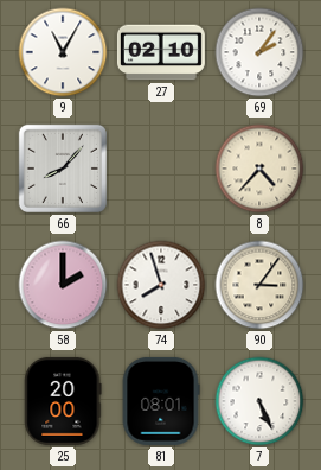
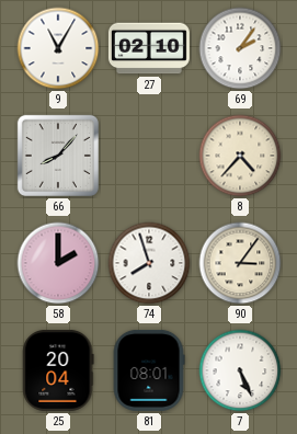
25: 20:00 -> 20:04
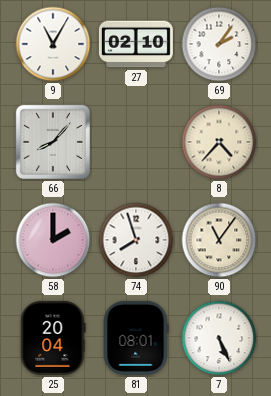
90: 3:06 -> 11:06
